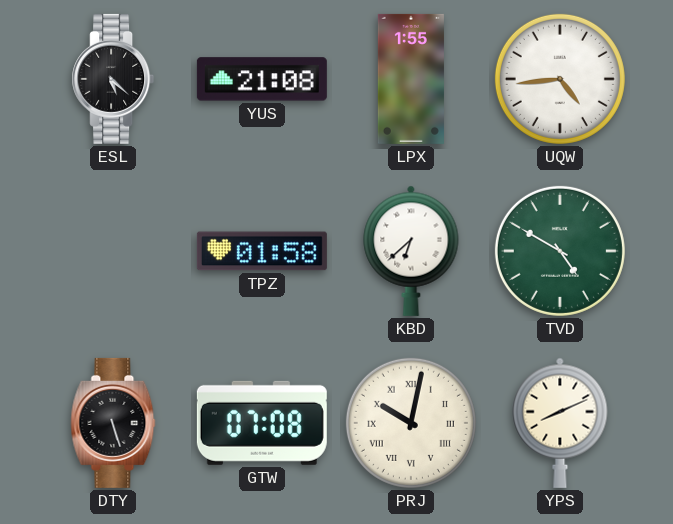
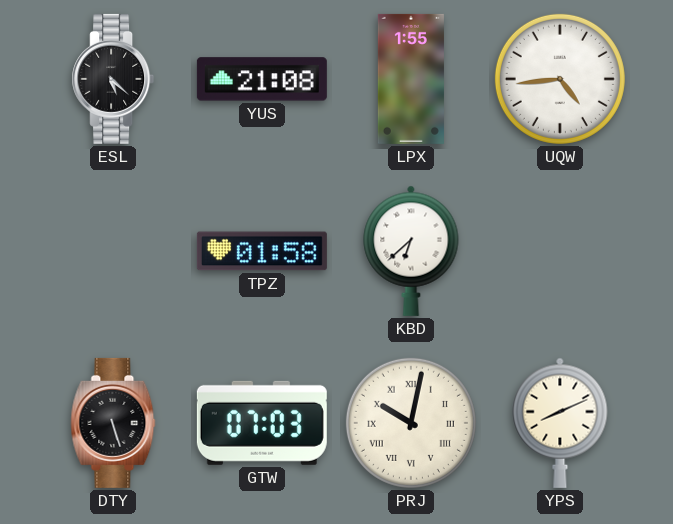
TVD: 4:50 -> none
GTW: 07:08 -> 07:03
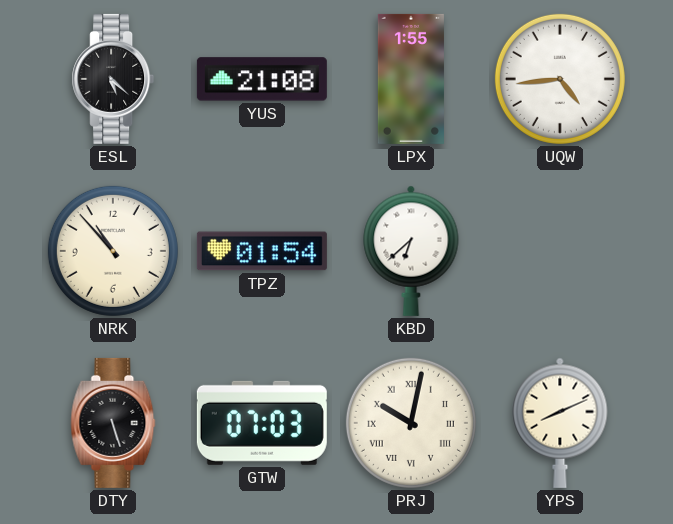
NRK: none -> 10:53
TPZ: 01:58 -> 01:54
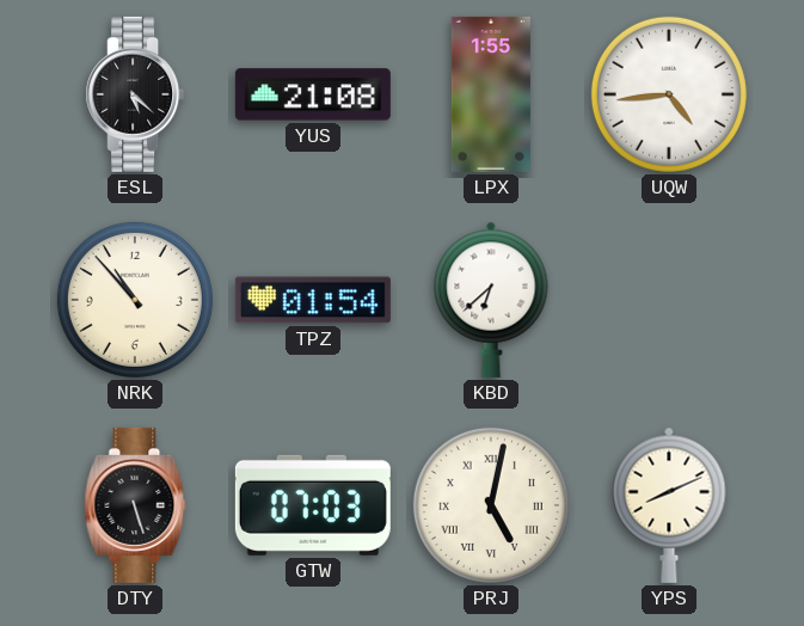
PRJ: 10:02 -> 5:02
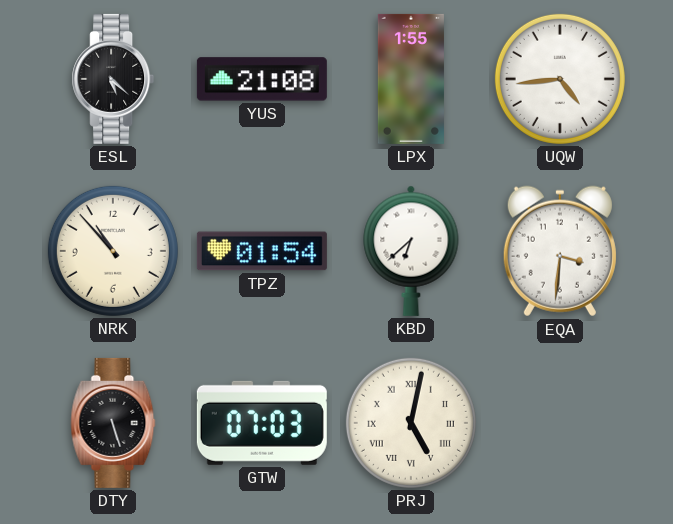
EQA: none -> 3:31
YPS: 8:11 -> none
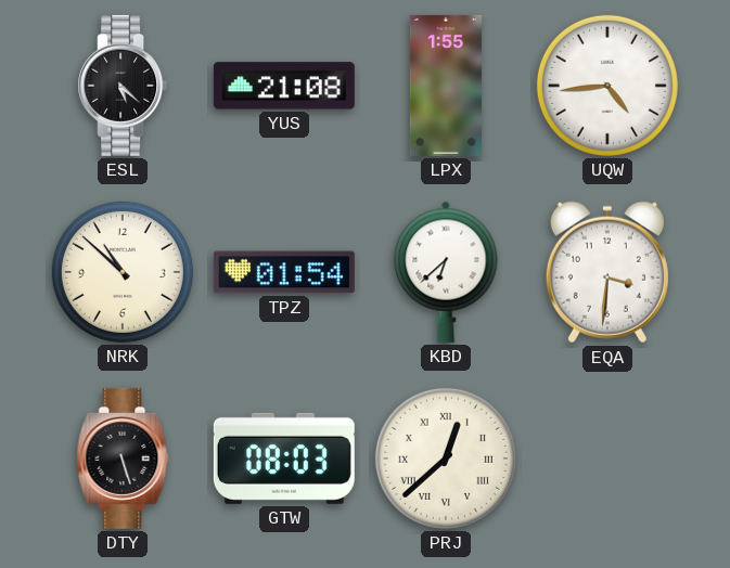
NRK: 10:53 -> 10:52
GTW: 07:03 -> 08:03
PRJ: 5:02 -> 12:38
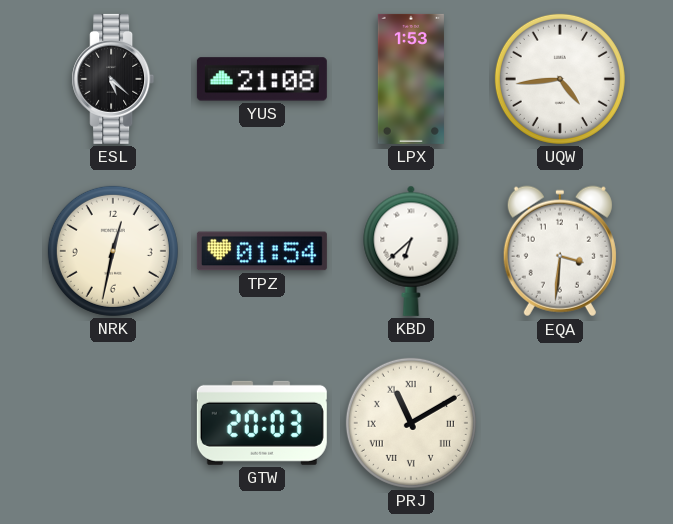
LPX: 1:55 -> 1:53
NRK: 10:52 -> 12:32
DTY: 5:27 -> none
GTW: 08:03 -> 20:03
PRJ: 12:38 -> 11:10
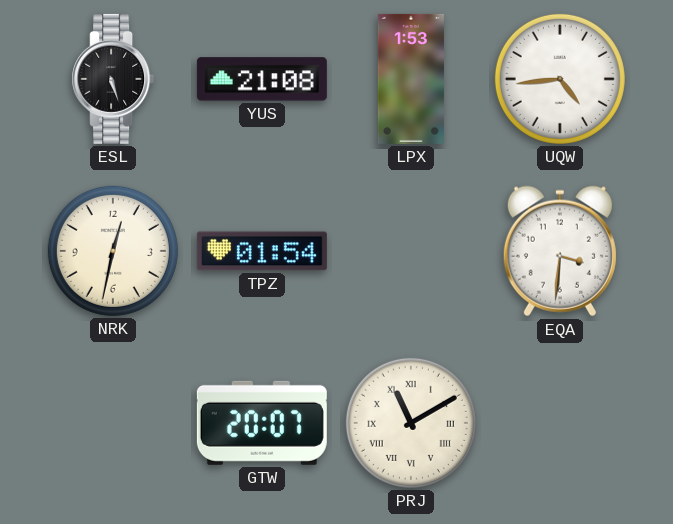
ESL: 5:22 -> 5:27
KBD: 6:38 -> none
GTW: 20:03 -> 20:07
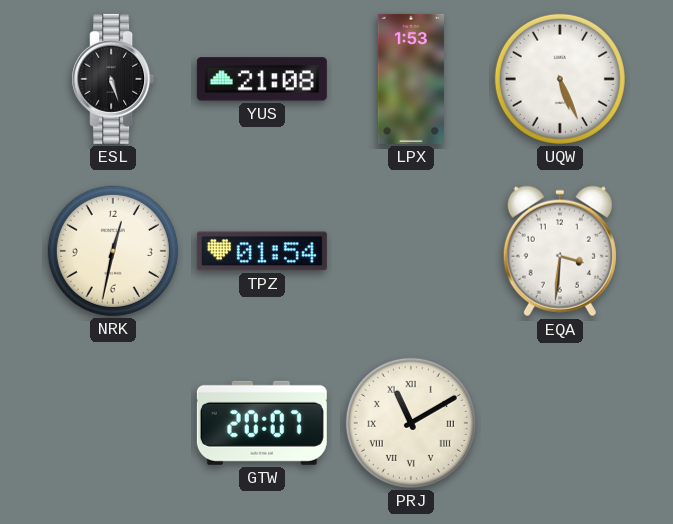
UQW: 4:44 -> 5:26
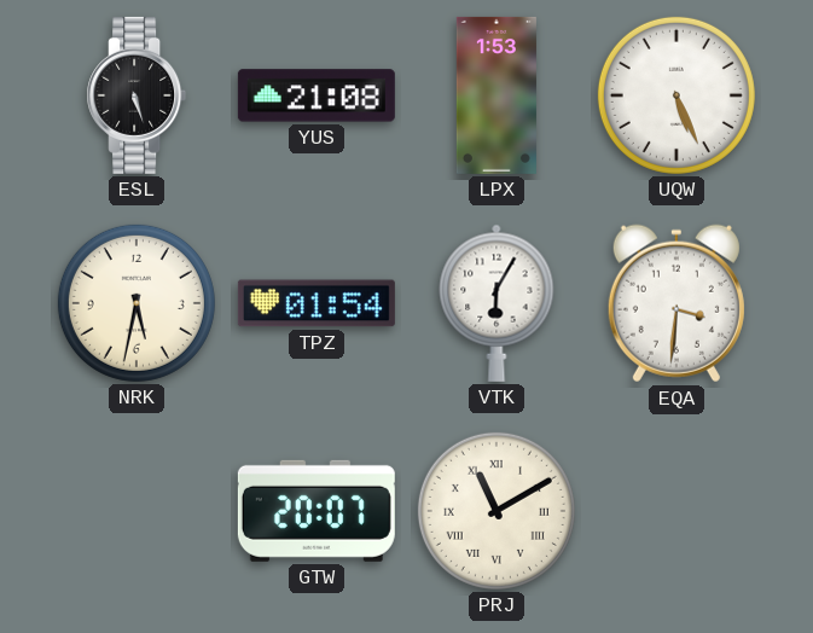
NRK: 12:32 -> 5:32
VTK: none -> 6:05
